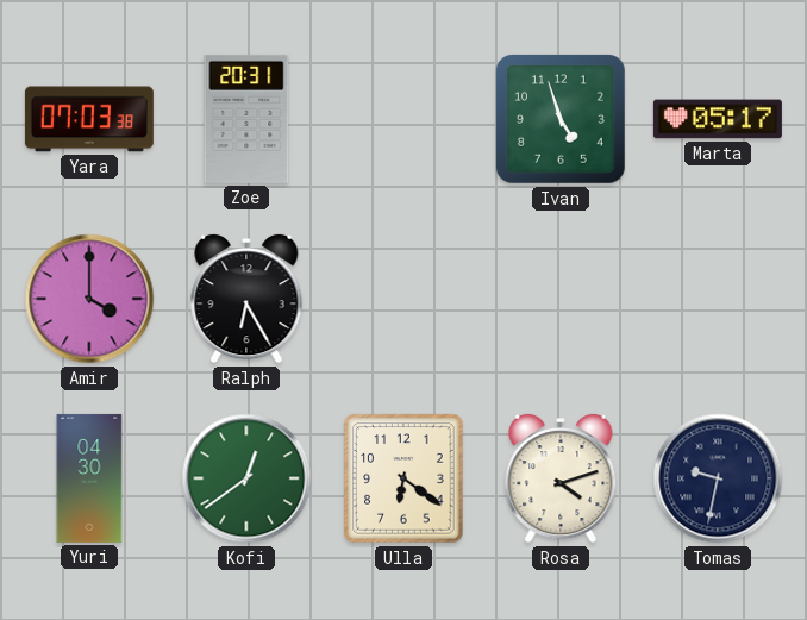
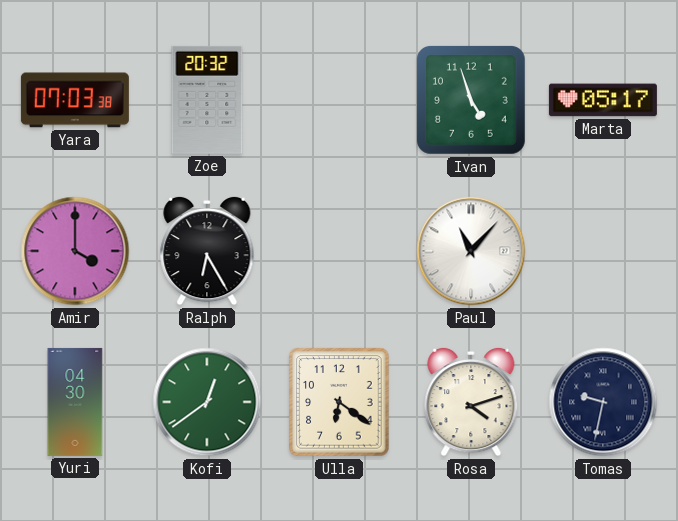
Zoe: 20:31 -> 20:32
Paul: none -> 11:07
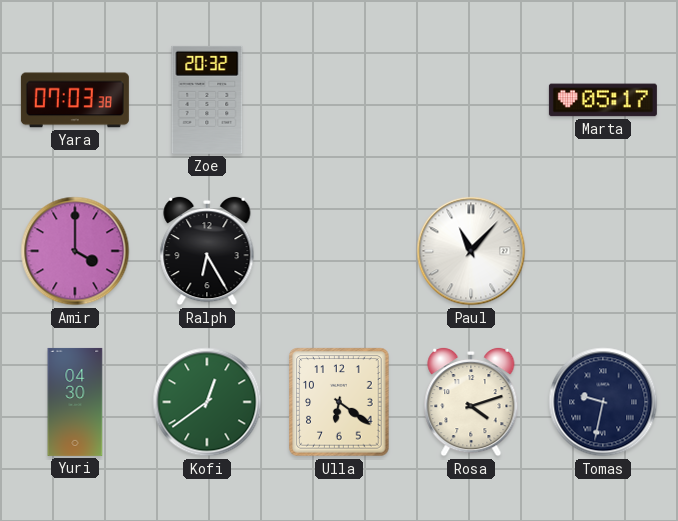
Ivan: 4:57 -> none
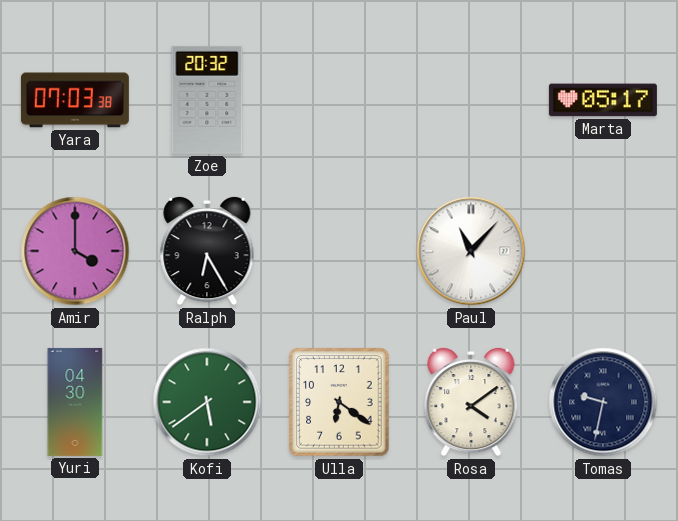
Kofi: 12:39 -> 5:39
Rosa: 4:12 -> 4:09
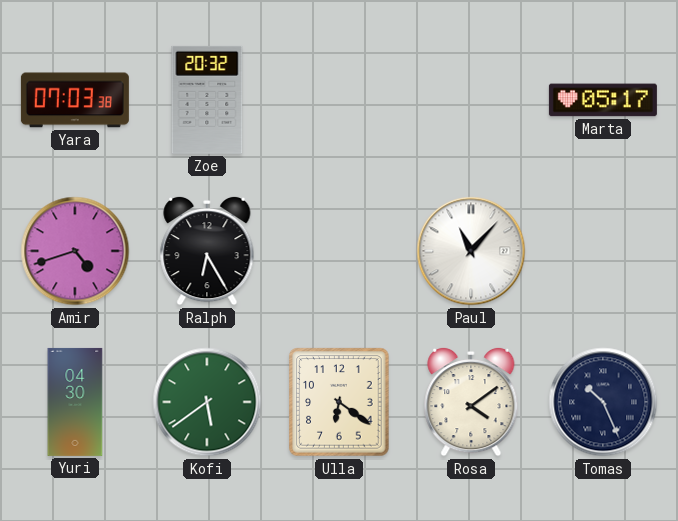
Amir: 4:00 -> 4:42
Tomas: 9:32 -> 10:26
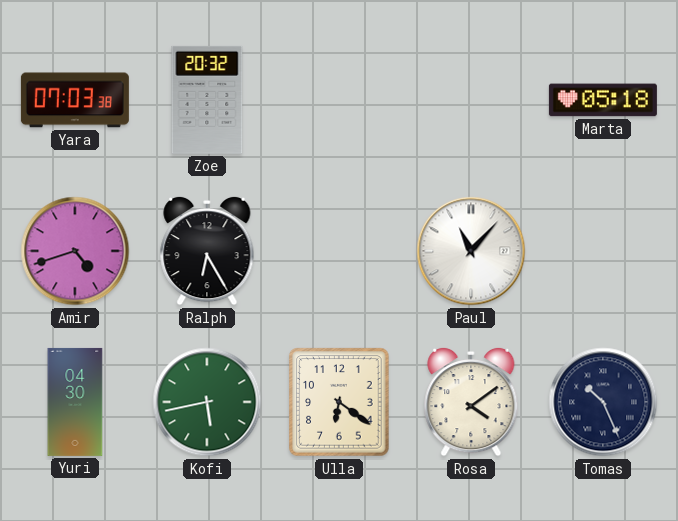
Marta: 05:17 -> 05:18
Kofi: 5:39 -> 5:43
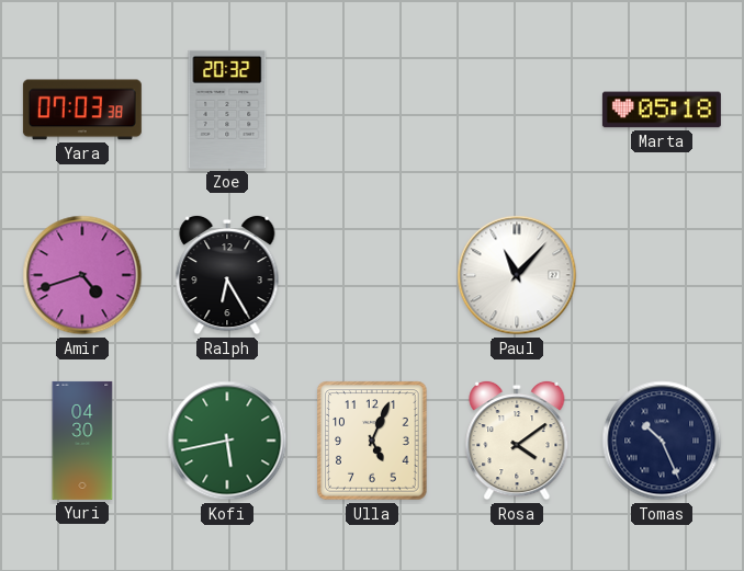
Ulla: 6:21 -> 5:04
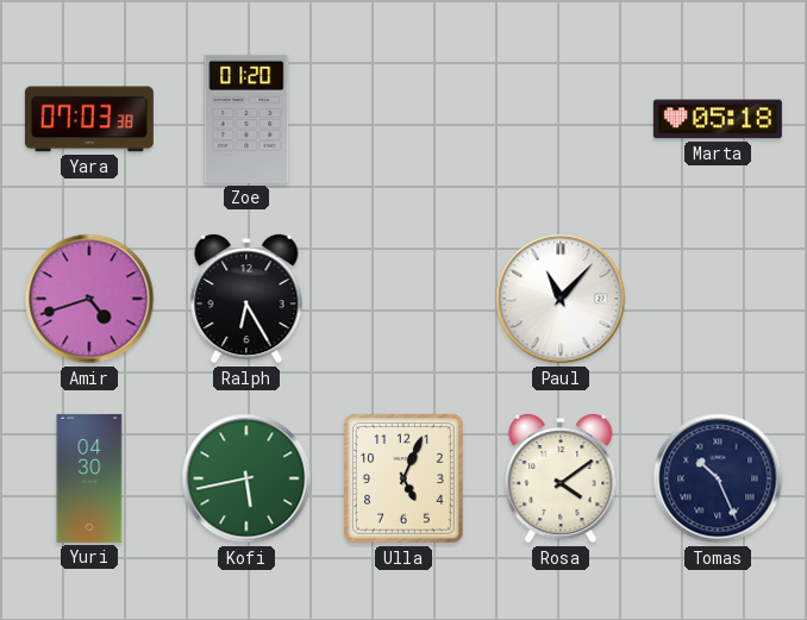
Zoe: 20:32 -> 01:20
